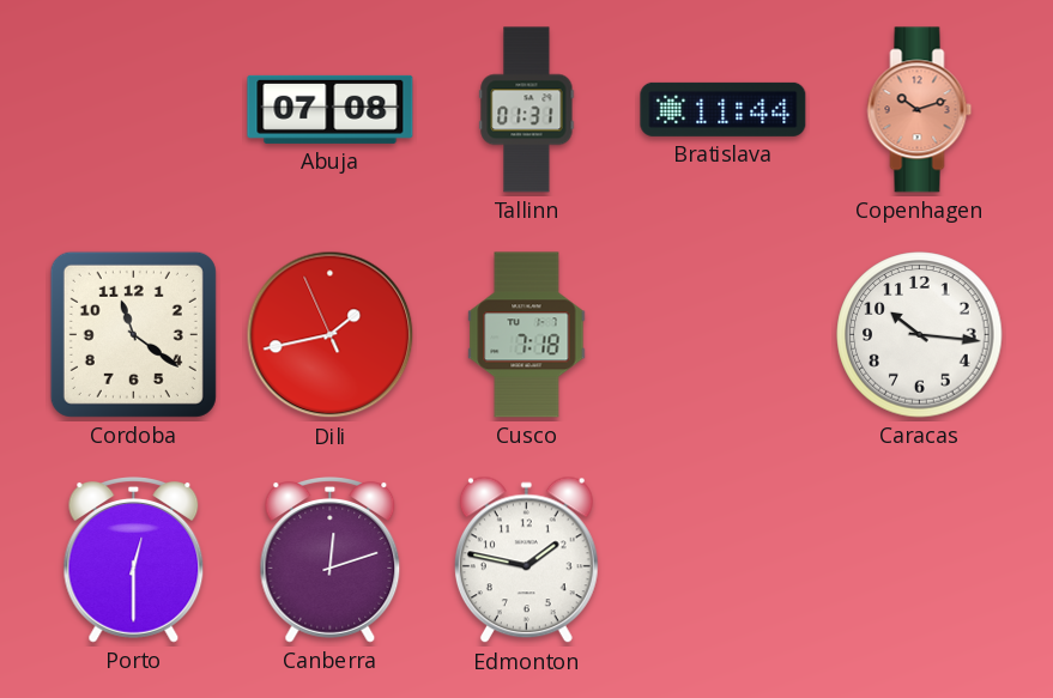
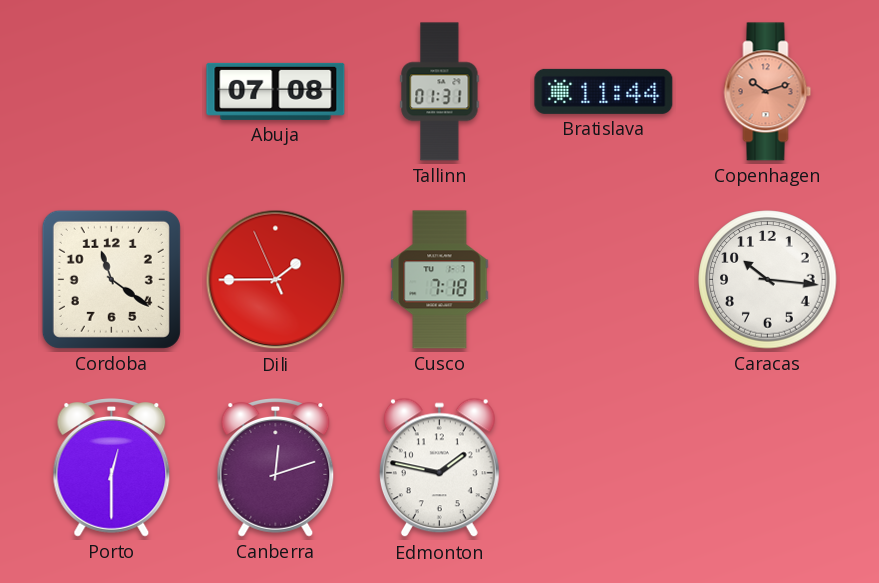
Dili: 1:42 -> 1:44
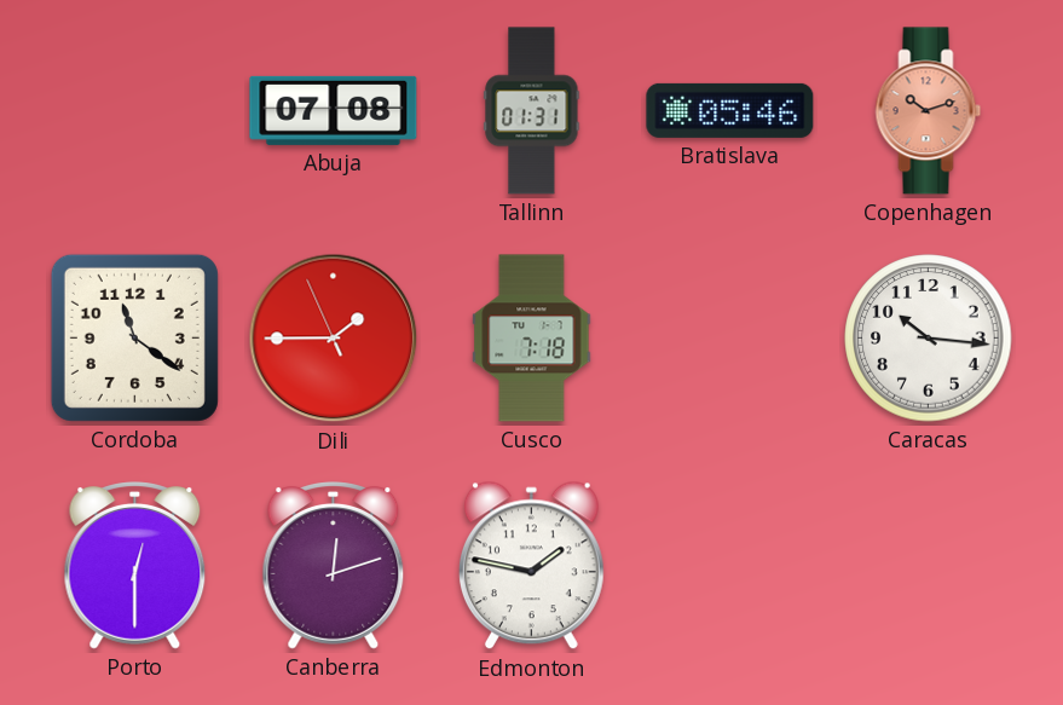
Bratislava: 11:44 -> 05:46
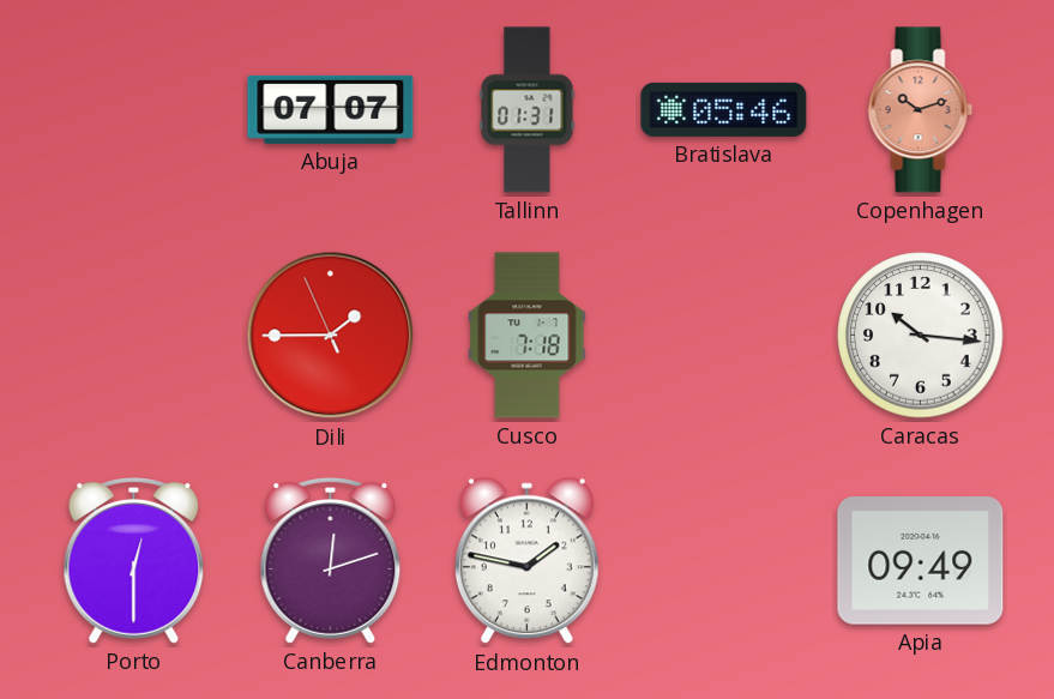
Abuja: 07:08 -> 07:07
Cordoba: 11:21 -> none
Apia: none -> 09:49
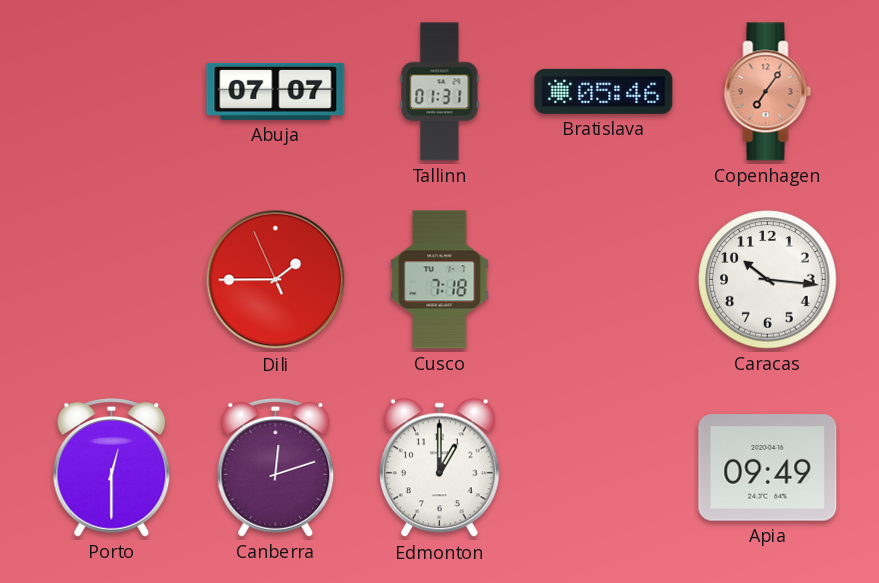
Copenhagen: 10:12 -> 7:06
Edmonton: 1:47 -> 1:00
